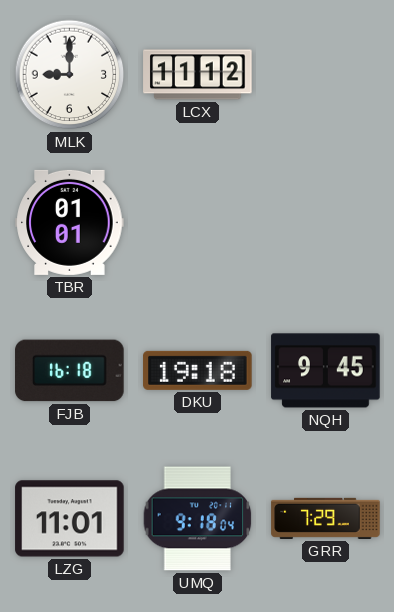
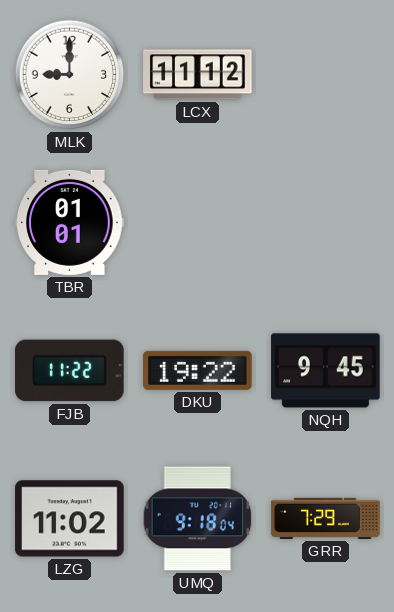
FJB: 16:18 -> 11:22
DKU: 19:18 -> 19:22
LZG: 11:01 -> 11:02
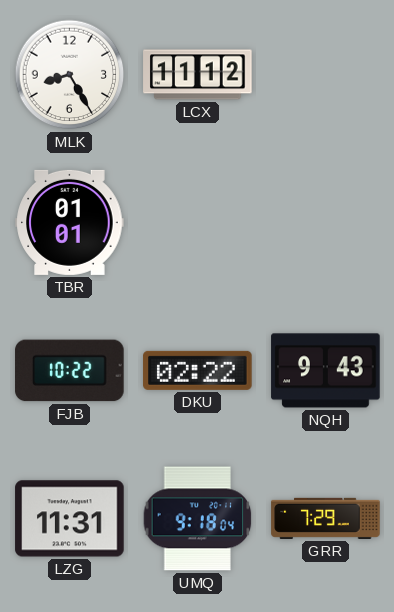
MLK: 9:00 -> 8:25
FJB: 11:22 -> 10:22
DKU: 19:22 -> 02:22
NQH: 9:45 -> 9:43
LZG: 11:02 -> 11:31
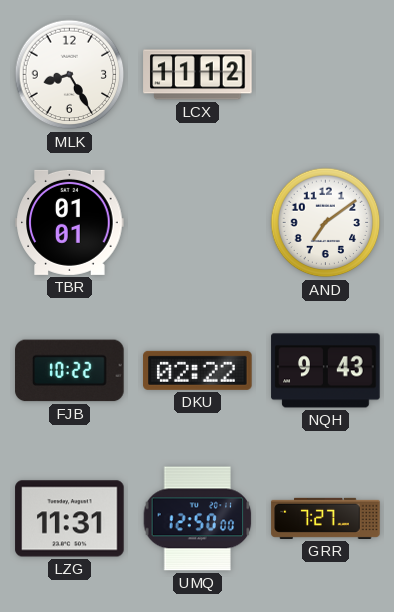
AND: none -> 7:09
UMQ: 9:18 -> 12:50
GRR: 7:29 -> 7:27
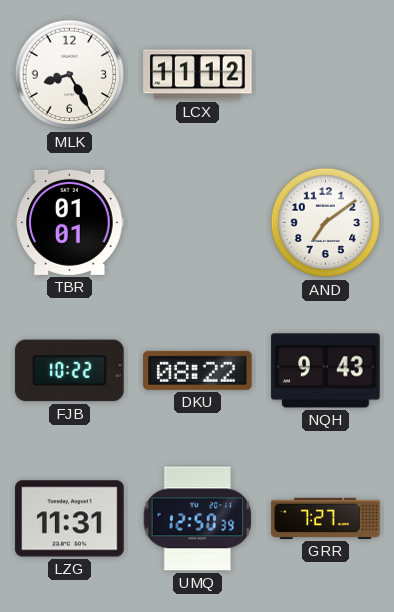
DKU: 02:22 -> 08:22
UMQ: 12:50:00 -> 12:50:39
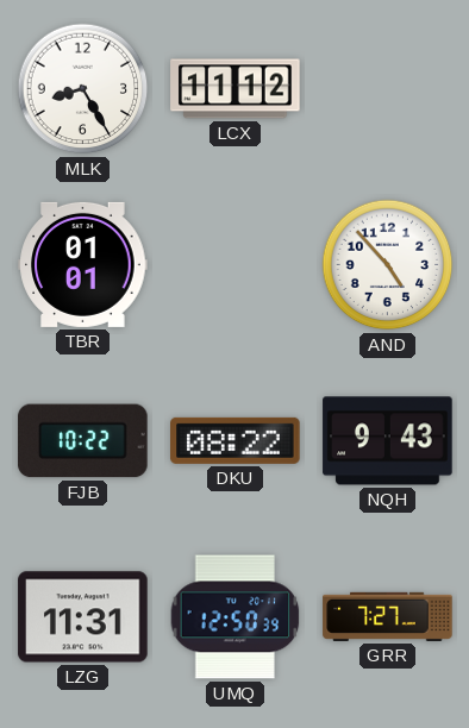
AND: 7:09 -> 4:53
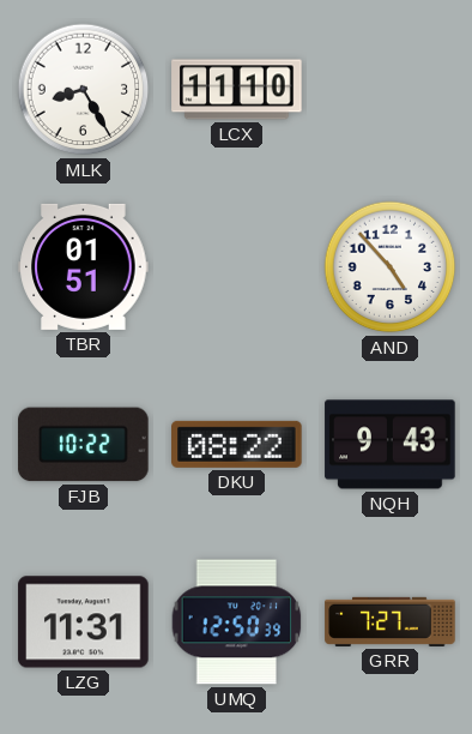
LCX: 11:12 -> 11:10
TBR: 01:01 -> 01:51
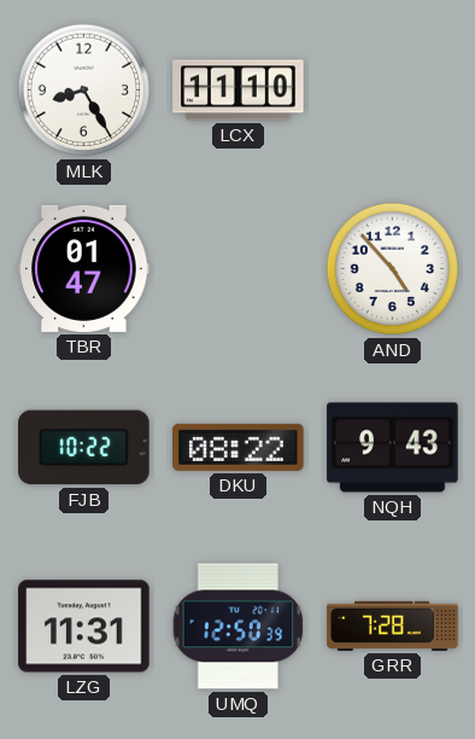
TBR: 01:51 -> 01:47
GRR: 7:27 -> 7:28
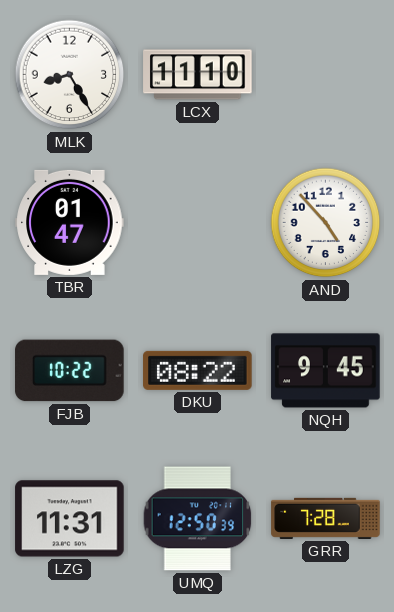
NQH: 9:43 -> 9:45
